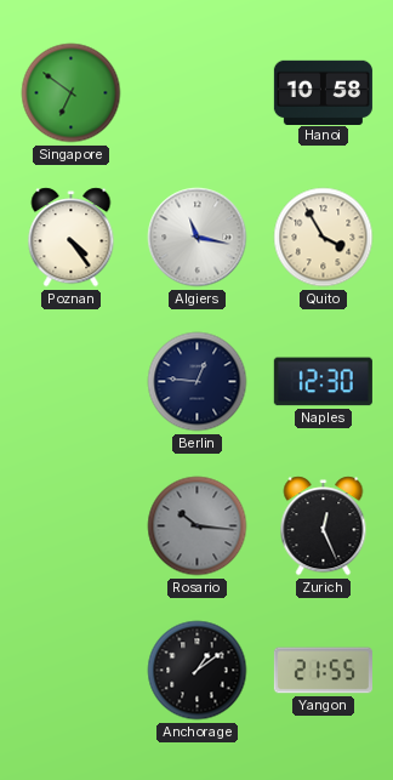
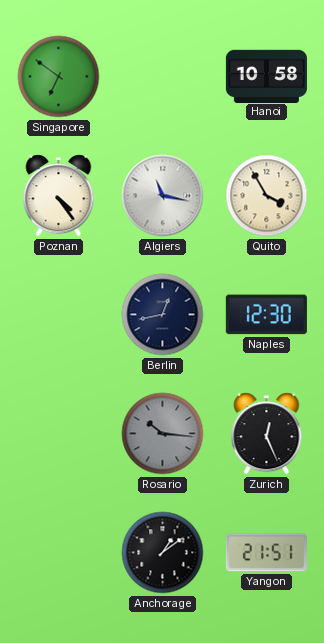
Berlin: 12:46 -> 12:43
Yangon: 21:55 -> 21:51
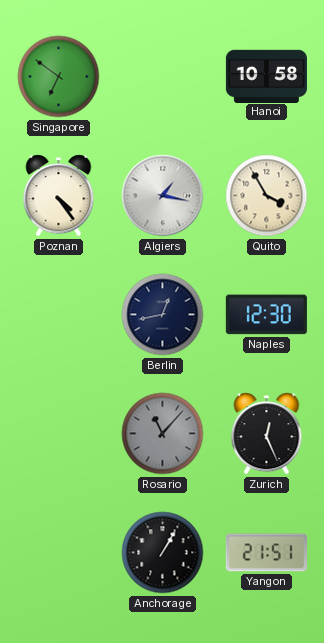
Algiers: 11:17 -> 1:17
Rosario: 10:16 -> 11:07
Anchorage: 1:09 -> 1:05
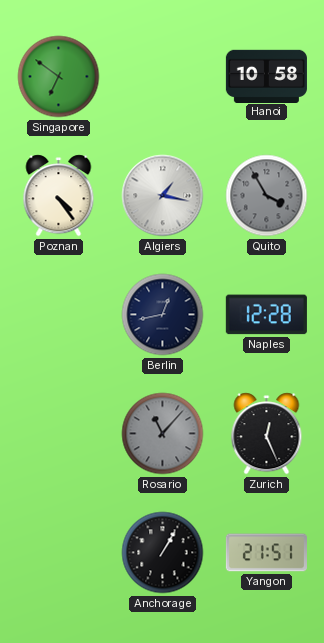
Quito dial: cream -> grey
Naples: 12:30 -> 12:28
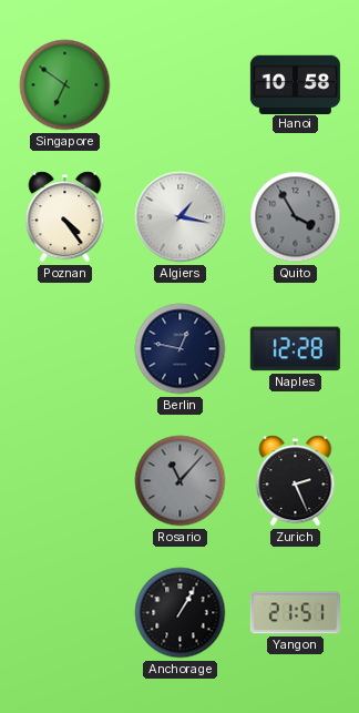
Berlin: 12:43 -> 12:47
Zurich: 12:26 -> 2:26
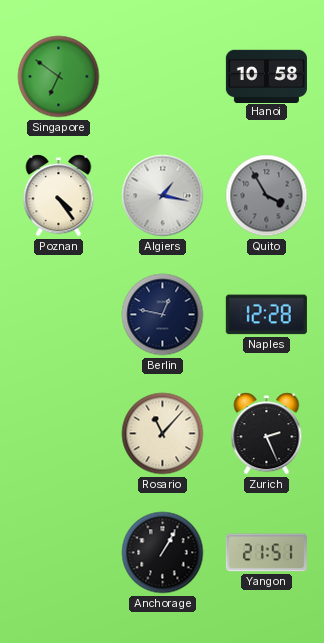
Rosario dial: grey -> cream
